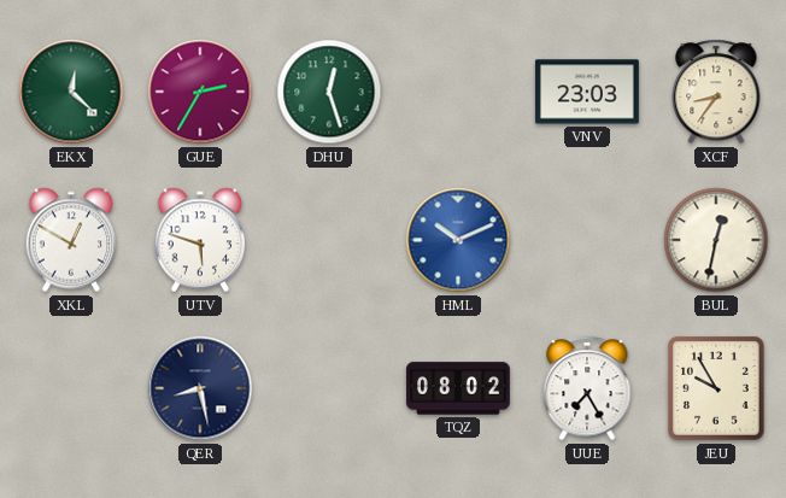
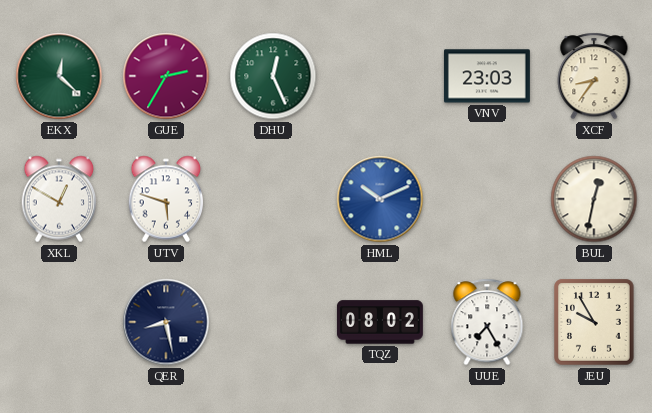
DHU: 12:27 -> 12:26
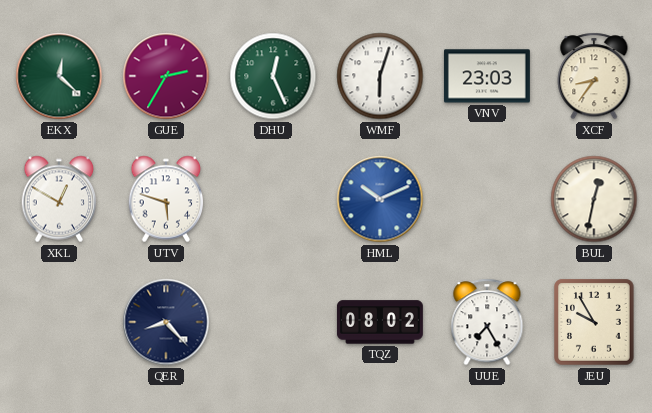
WMF: none -> 6:03
QER: 8:28 -> 8:23
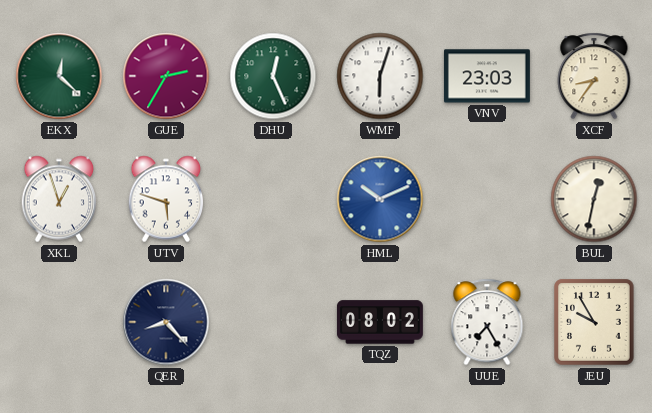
XKL: 12:50 -> 12:57
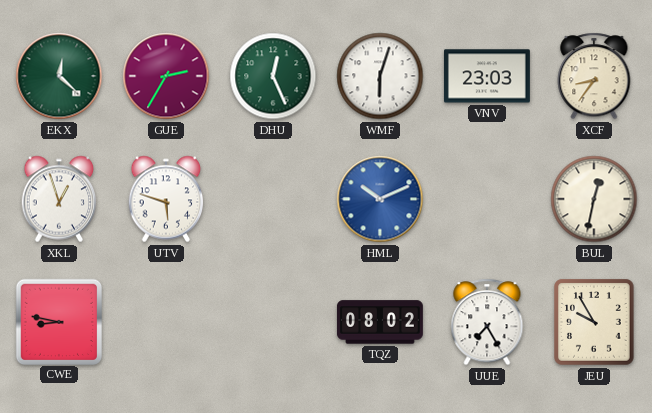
CWE: none -> 8:47
QER: 8:23 -> none
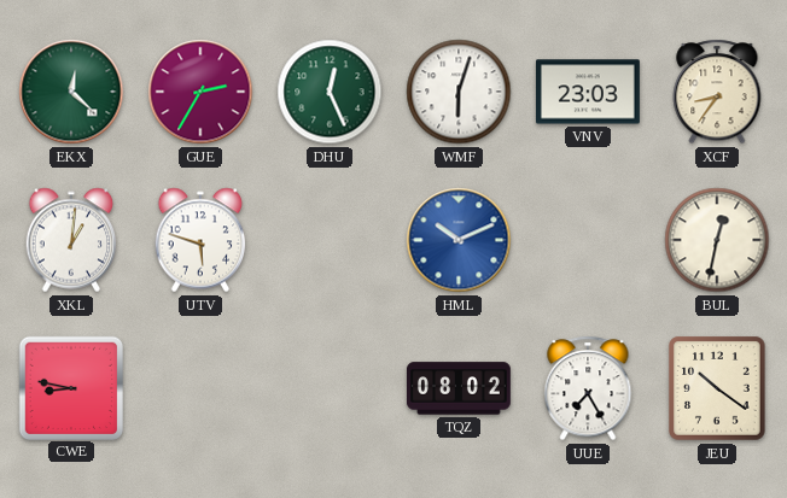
XKL: 12:57 -> 1:01
JEU: 9:55 -> 10:21
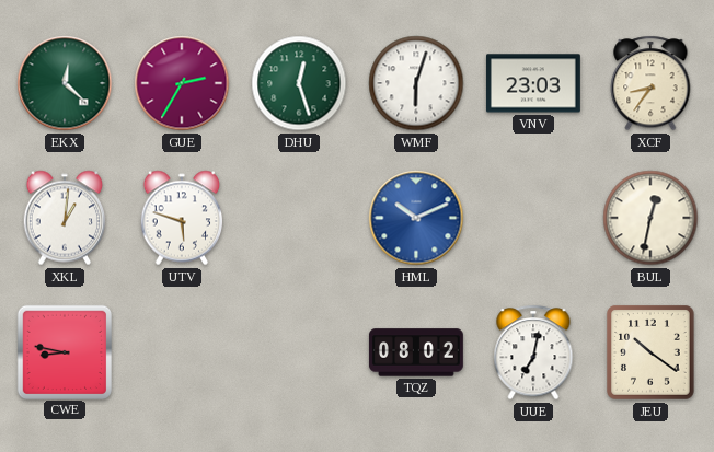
DHU: 12:26 -> 12:27
UUE: 7:25 -> 7:02
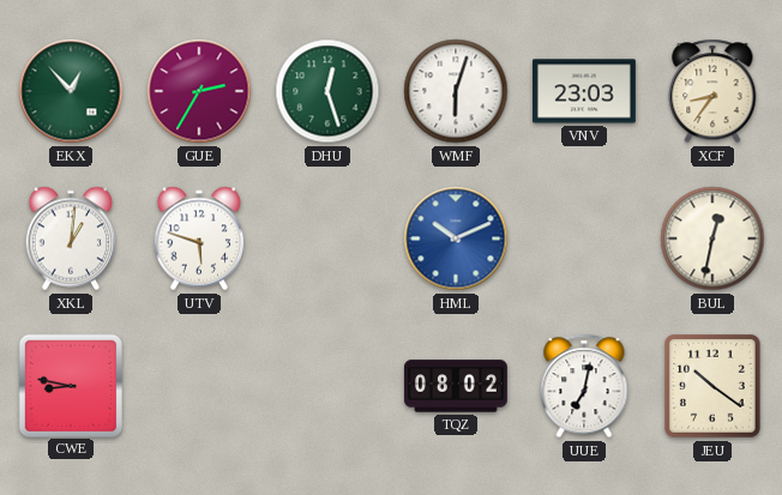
EKX: 12:22 -> 12:53
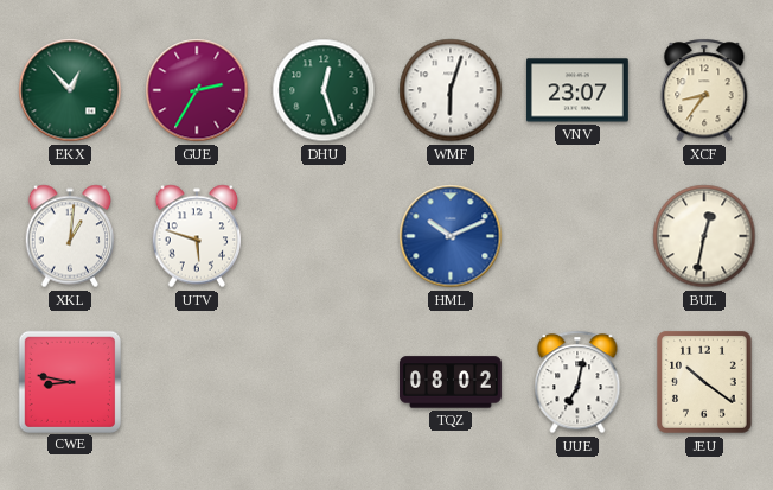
VNV: 23:03 -> 23:07
